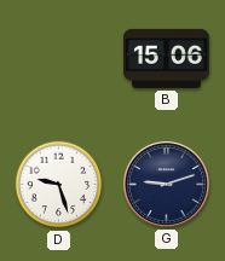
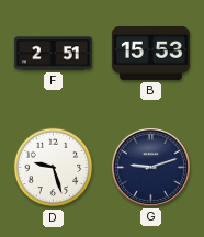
F: none -> 2:51
B: 15:06 -> 15:53
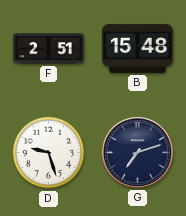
B: 15:53 -> 15:48
G: 9:12 -> 7:12
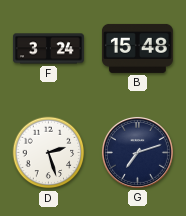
F: 2:51 -> 3:24
D: 9:27 -> 2:27
